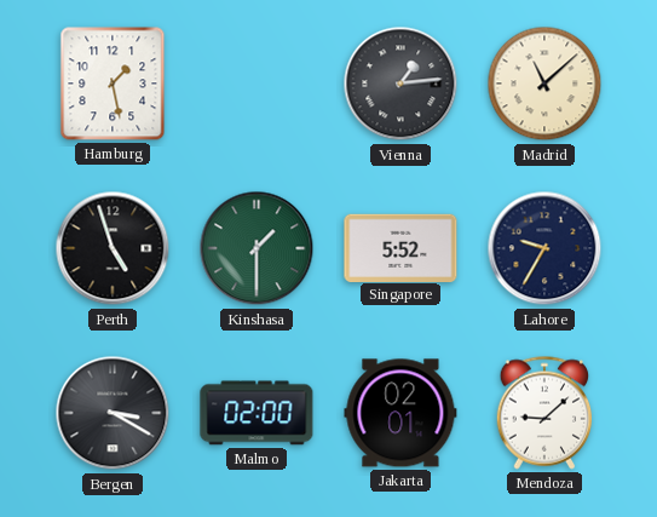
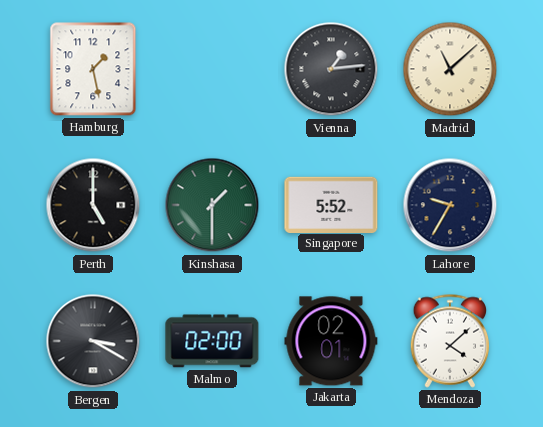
Perth: 4:57 -> 5:00
Mendoza: 9:08 -> 4:08
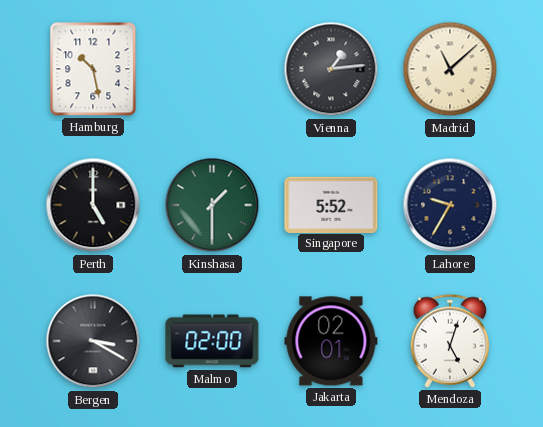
Hamburg: 1:28 -> 10:28
Mendoza: 4:08 -> 5:03
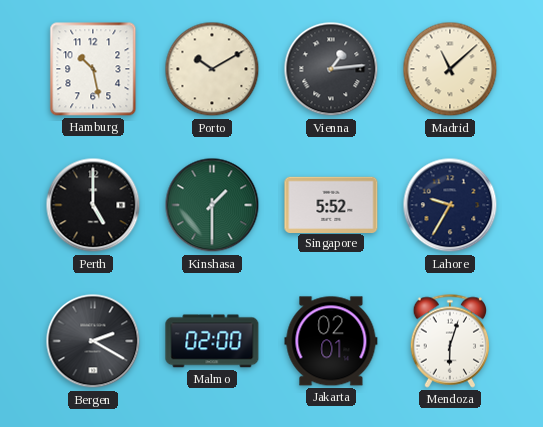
Porto: none -> 10:10
Bergen: 3:20 -> 2:20
Mendoza: 5:03 -> 6:03
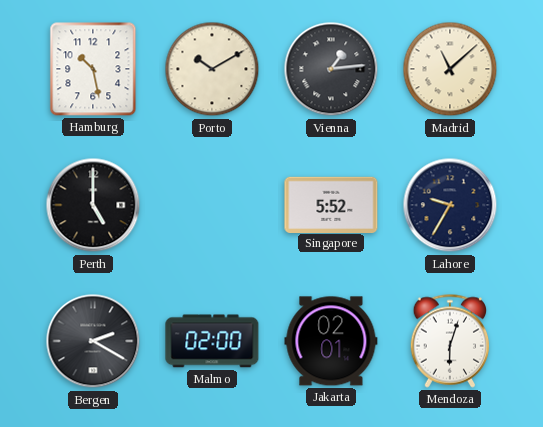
Kinshasa: 1:30 -> none
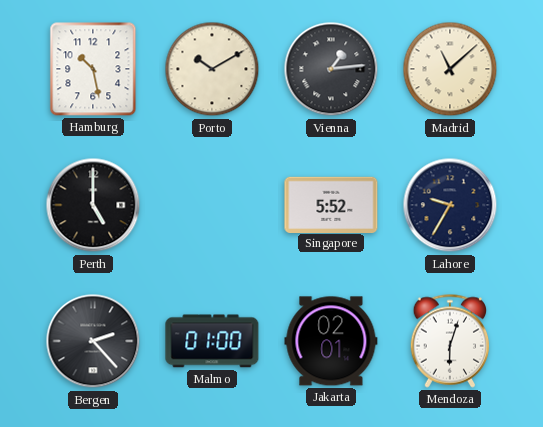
Bergen: 2:20 -> 2:23
Malmo: 02:00 -> 01:00
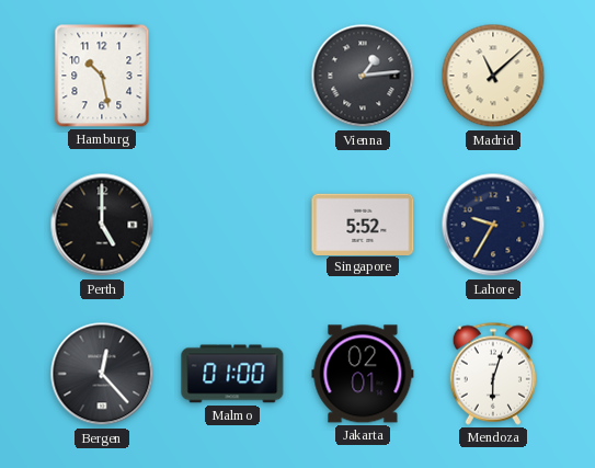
Porto: 10:10 -> none
Bergen: 2:23 -> 12:23
